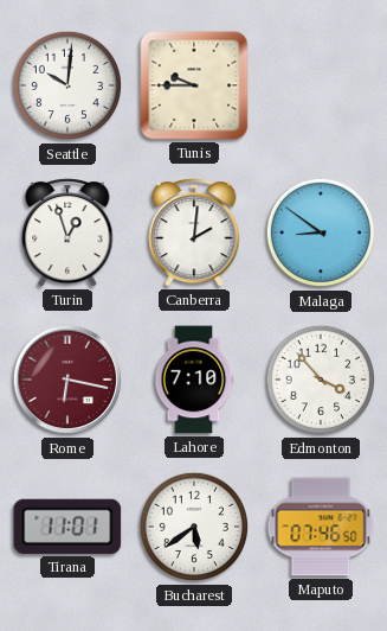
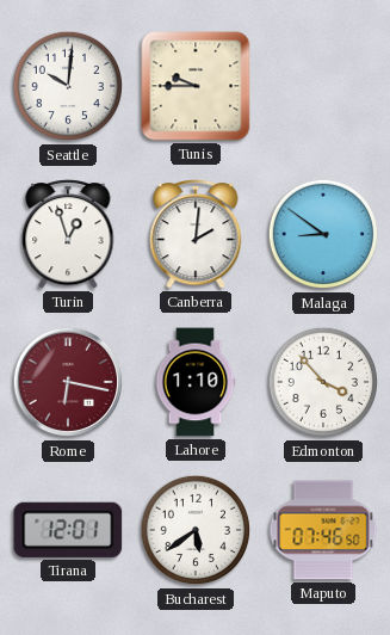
Lahore: 7:10 -> 1:10
Tirana: 11:01 -> 12:01
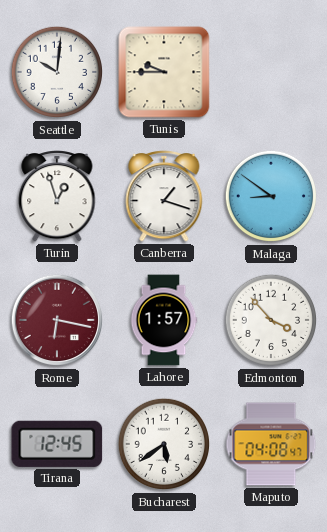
Canberra: 2:01 -> 1:18
Lahore: 1:10 -> 1:57
Tirana: 12:01 -> 12:45
Maputo: 07:46 -> 04:08
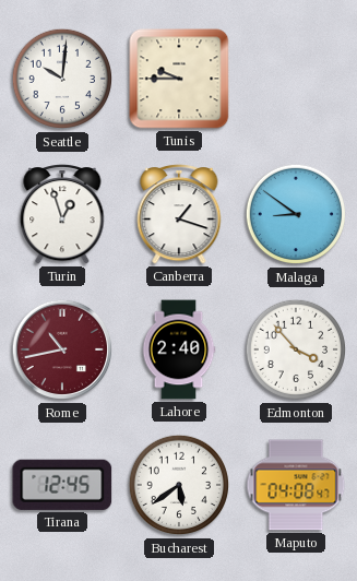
Rome: 6:17 -> 10:43
Lahore: 1:57 -> 2:40
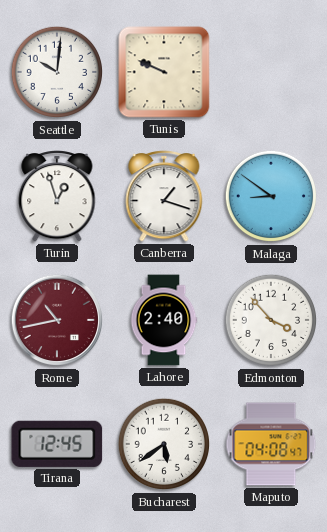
Tunis: 9:45 -> 9:49
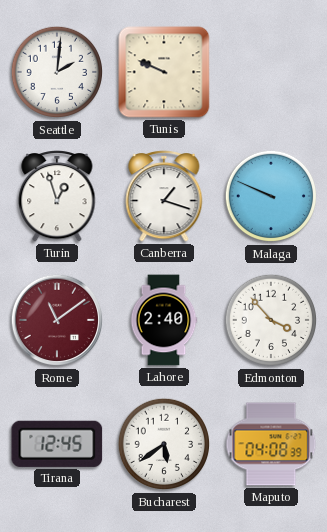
Seattle: 10:01 -> 2:01
Malaga: 8:51 -> 9:49
Rome: 10:43 -> 11:09
Maputo: 04:08:47 -> 04:08:39
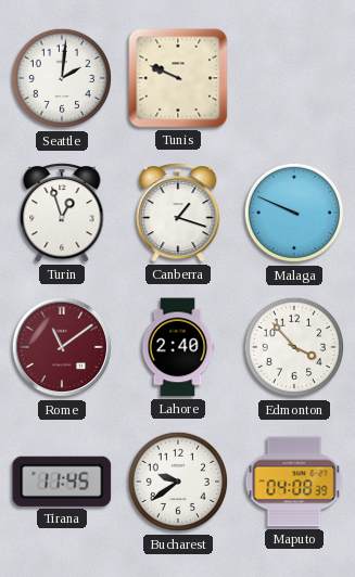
Tirana: 12:45 -> 11:45
Bucharest: 5:39 -> 9:39
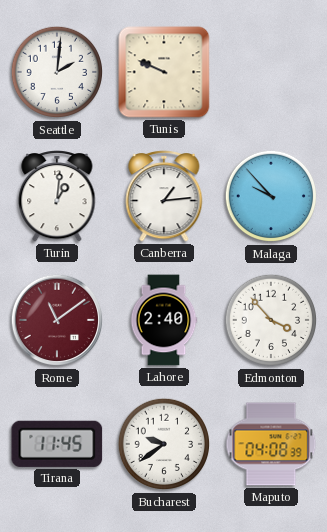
Turin: 12:57 -> 1:01
Canberra: 1:18 -> 1:14
Malaga: 9:49 -> 9:53
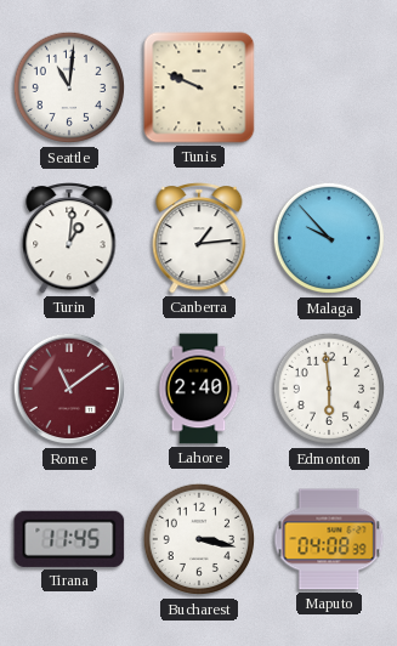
Seattle: 2:01 -> 11:01
Edmonton: 3:53 -> 5:59
Bucharest: 9:39 -> 3:17
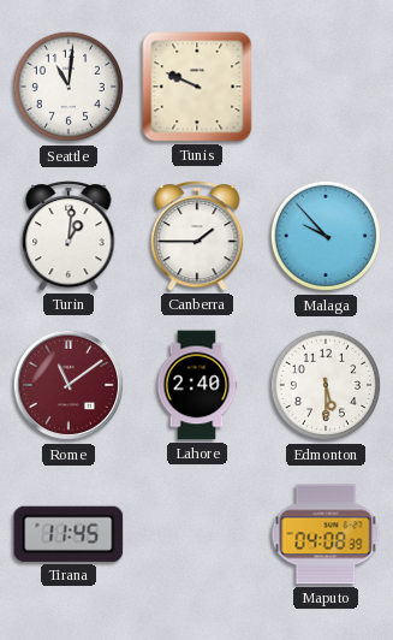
Canberra: 1:14 -> 1:45
Edmonton: 5:59 -> 5:30
Bucharest: 3:17 -> none
